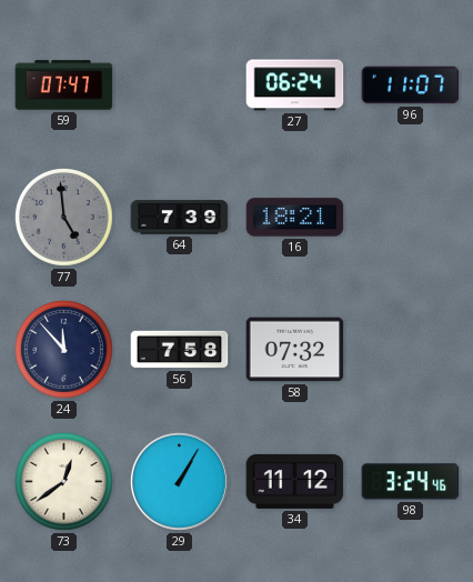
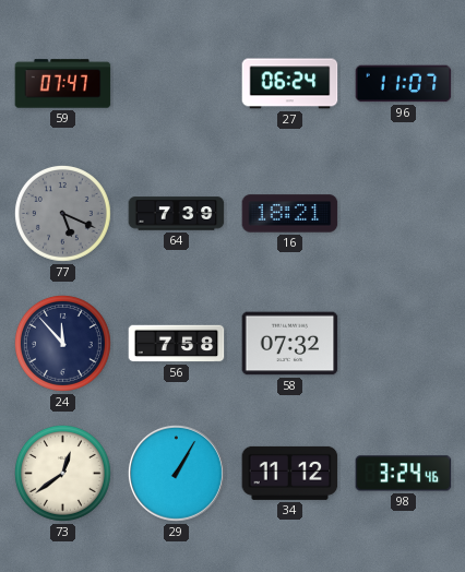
77: 4:59 -> 5:19
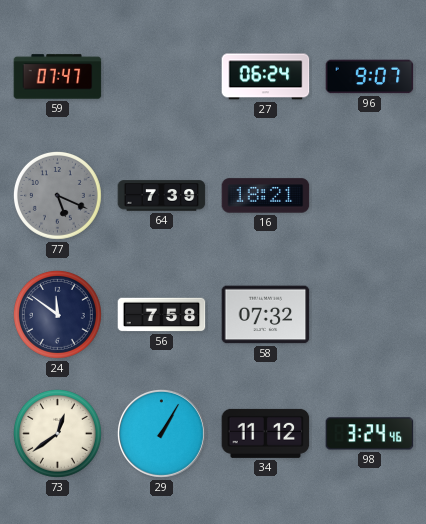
96: 11:07 -> 9:07
24: 11:53 -> 11:51
